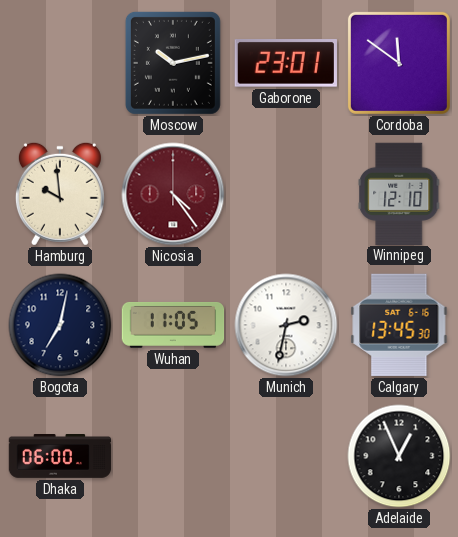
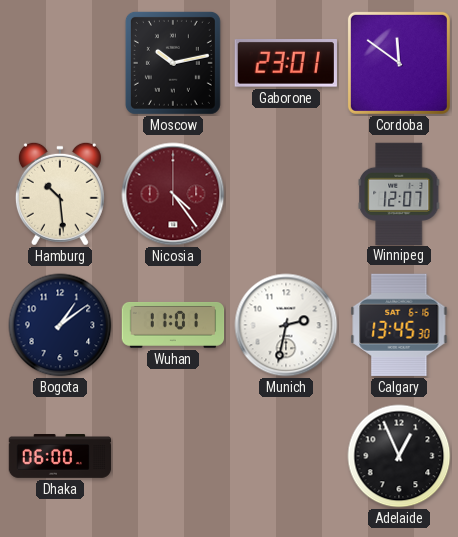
Hamburg: 9:59 -> 10:29
Winnipeg: 12:10 -> 12:07
Bogota: 7:02 -> 1:09
Wuhan: 11:05 -> 11:01
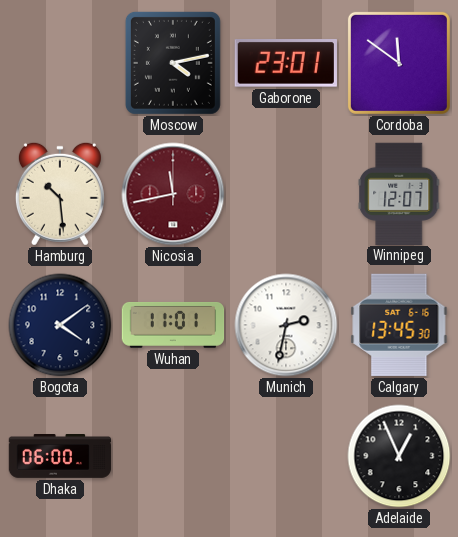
Moscow: 10:13 -> 4:13
Nicosia: 4:24 -> 11:43
Bogota: 1:09 -> 4:09
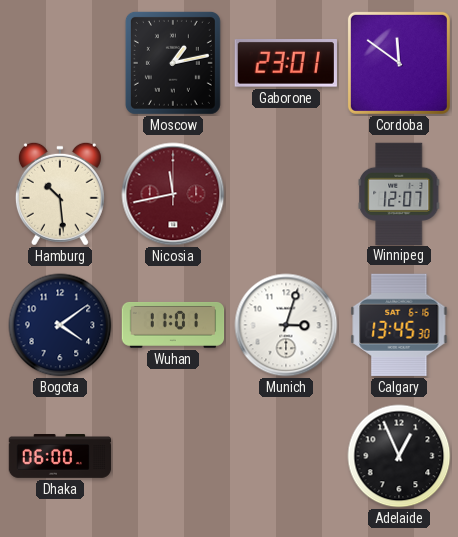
Moscow: 4:13 -> 1:13
Munich: 2:32 -> 3:03
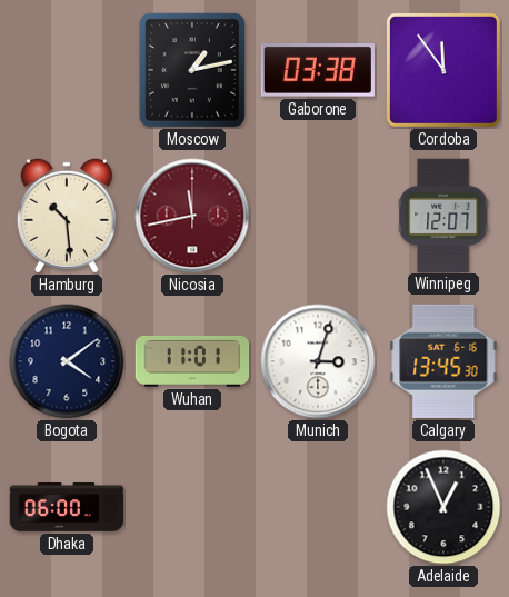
Gaborone: 23:01 -> 03:38
Cordoba: 11:51 -> 11:54
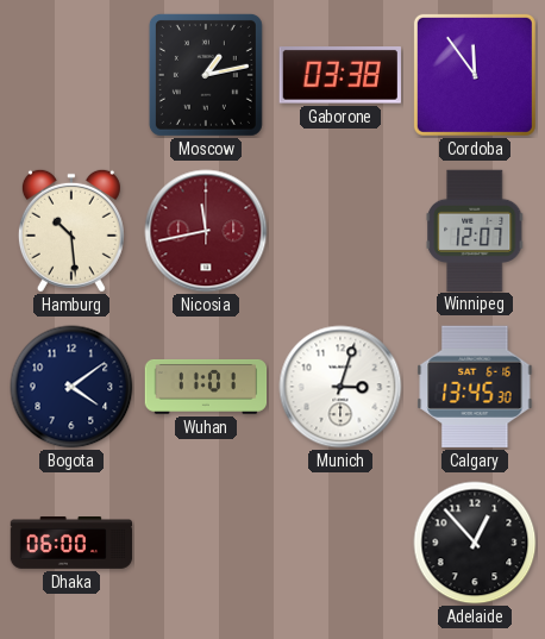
Adelaide: 12:56 -> 12:53
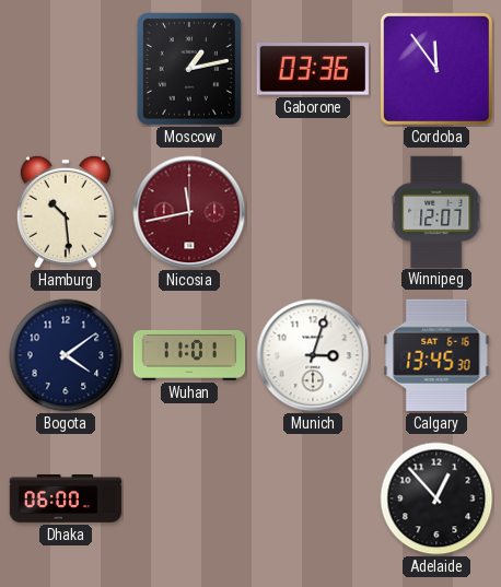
Gaborone: 03:38 -> 03:36
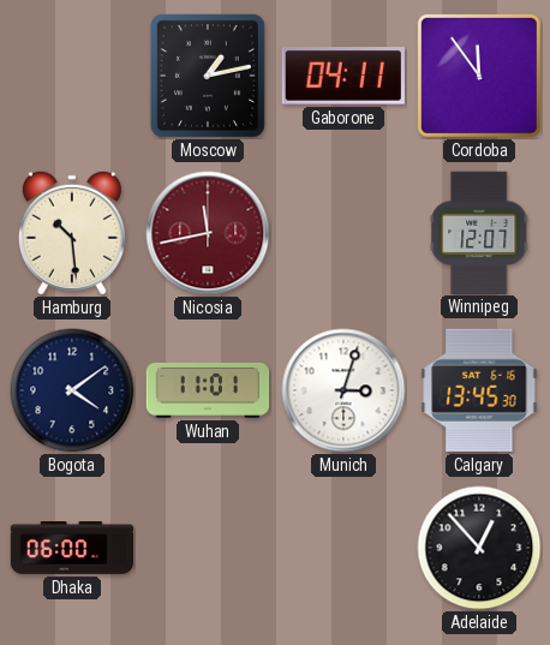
Gaborone: 03:36 -> 04:11
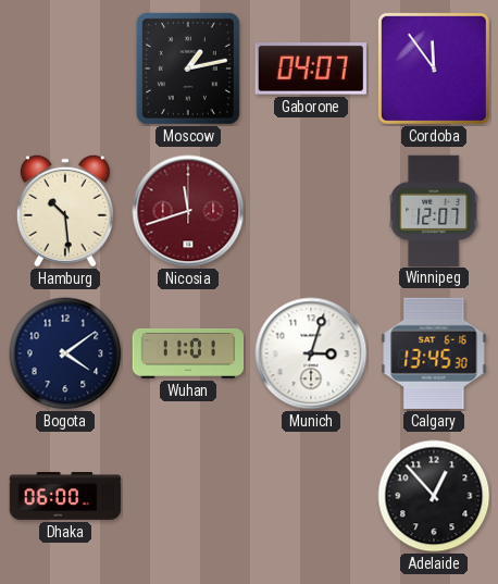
Gaborone: 04:11 -> 04:07
Nicosia: 11:43 -> 11:42
